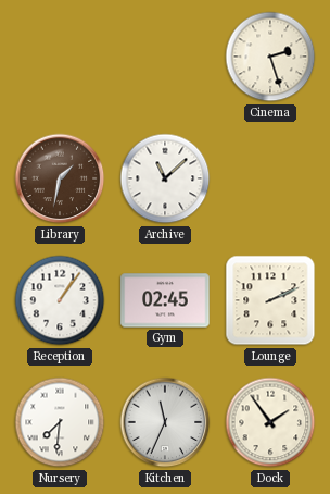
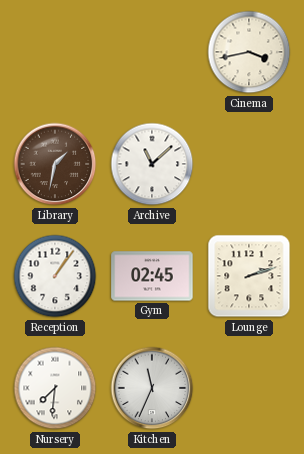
Cinema: 2:27 -> 3:43
Lounge: 2:11 -> 2:12
Dock: 1:54 -> none
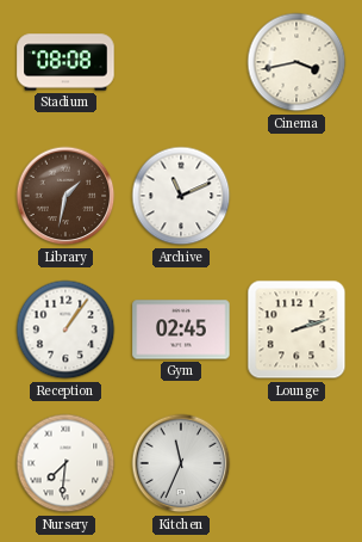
Stadium: none -> 08:08
Archive: 11:08 -> 11:11
